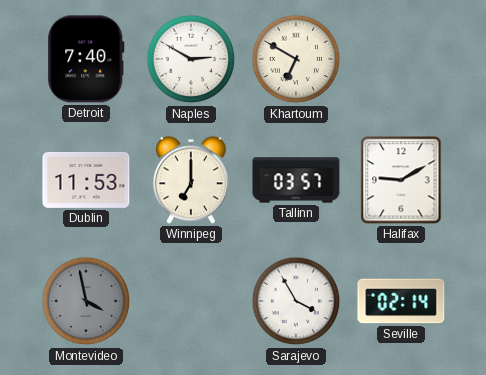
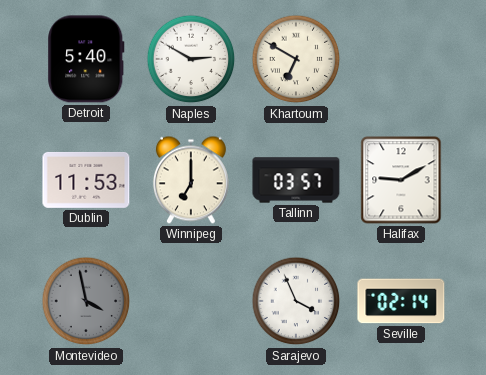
Detroit: 7:40 -> 5:40
Sarajevo: 3:55 -> 3:56
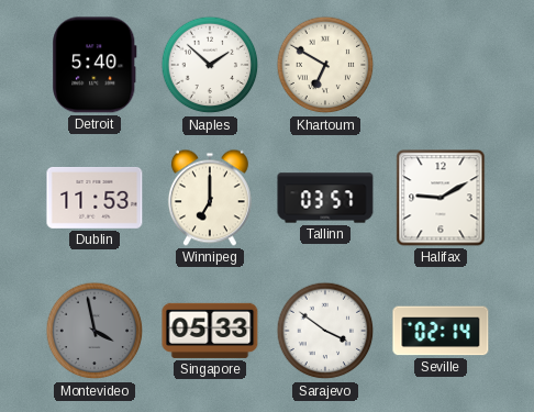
Naples: 2:50 -> 1:52
Singapore: none -> 05:33
Sarajevo: 3:56 -> 3:51
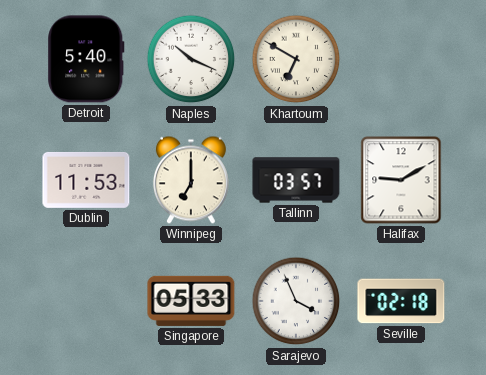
Naples: 1:52 -> 10:19
Montevideo: 3:58 -> none
Sarajevo: 3:51 -> 3:56
Seville: 02:14 -> 02:18
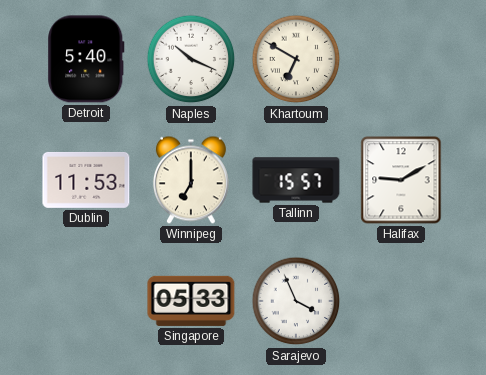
Tallinn: 03:57 -> 15:57
Seville: 02:18 -> none
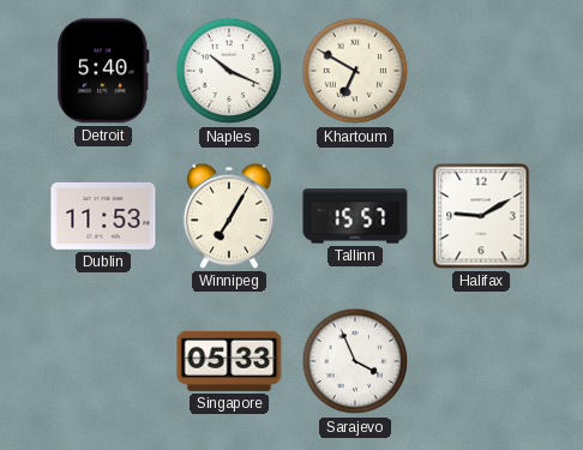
Winnipeg: 7:00 -> 7:05
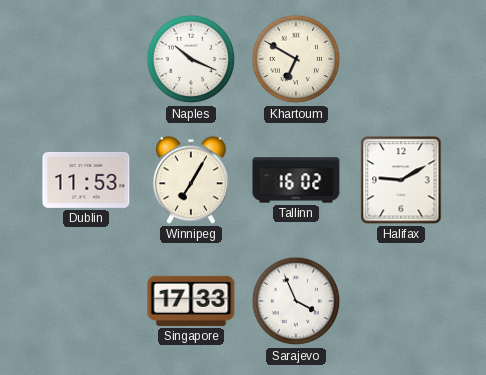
Detroit: 5:40 -> none
Tallinn: 15:57 -> 16:02
Singapore: 05:33 -> 17:33
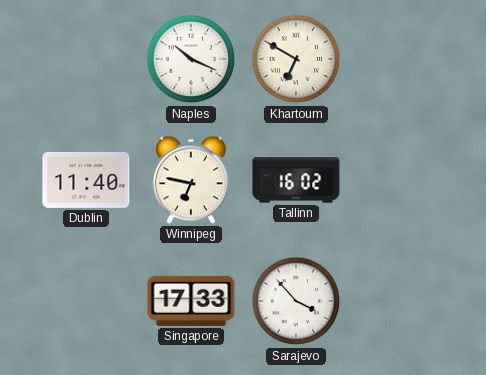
Dublin: 11:53 -> 11:40
Winnipeg: 7:05 -> 6:47
Halifax: 9:10 -> none
Sarajevo: 3:56 -> 3:53
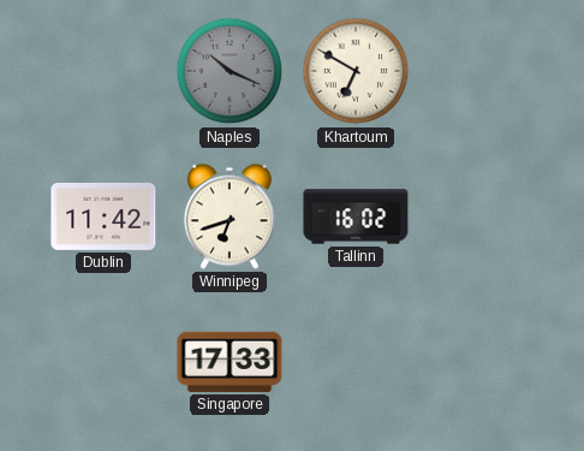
Naples dial: white -> grey
Dublin: 11:40 -> 11:42
Winnipeg: 6:47 -> 6:42
Sarajevo: 3:53 -> none
